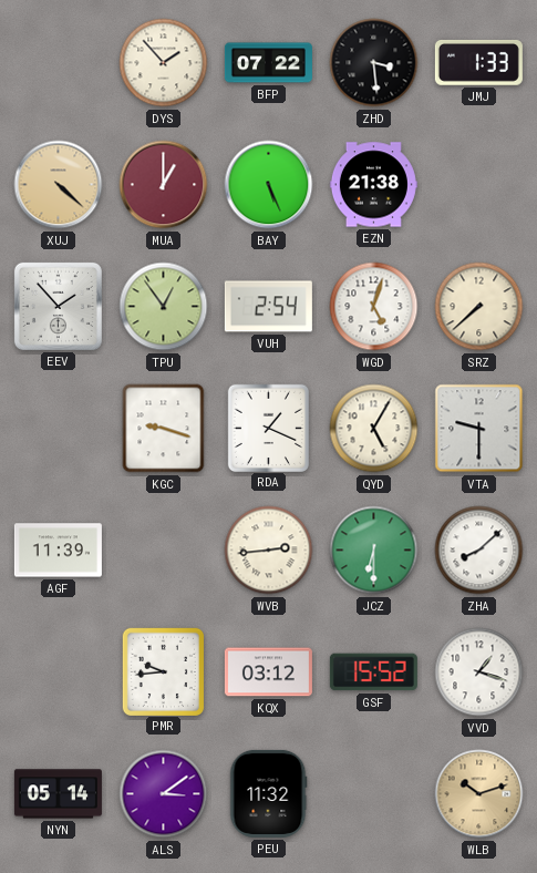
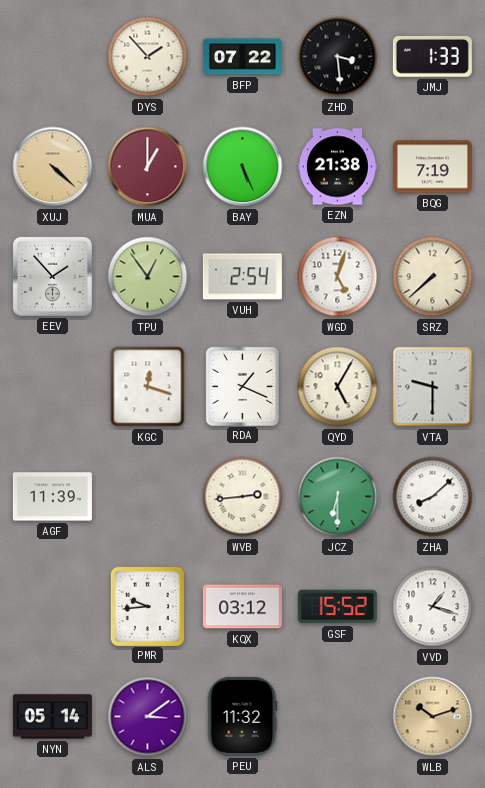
BQG: none -> 7:19
KGC: 9:18 -> 12:18
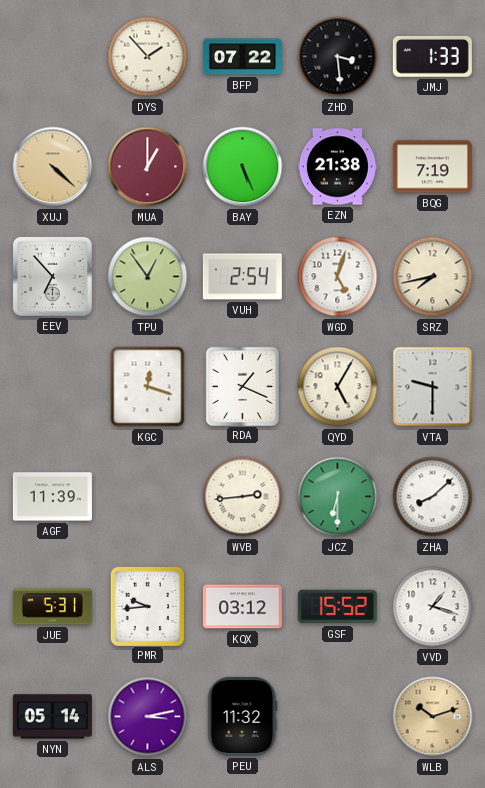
EEV: 1:53 -> 6:53
SRZ: 7:38 -> 7:43
JUE: none -> 5:31
ALS: 3:09 -> 3:13
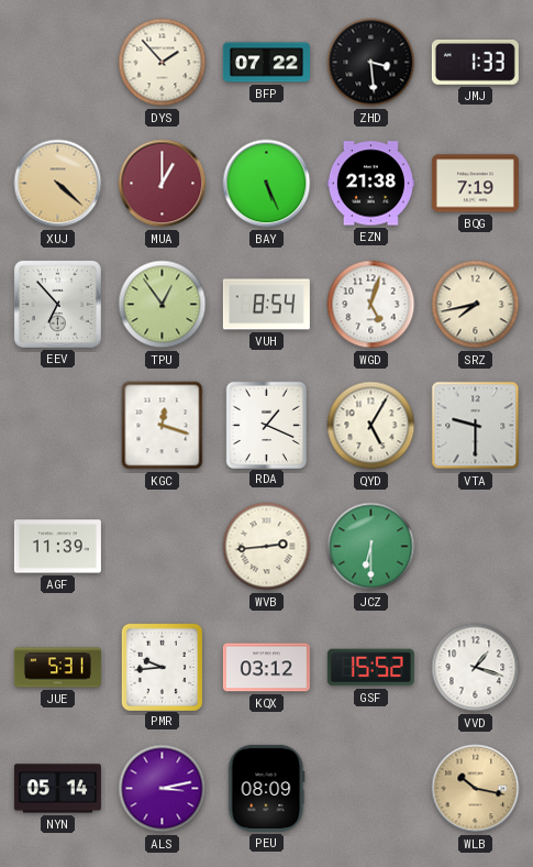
VUH: 2:54 -> 8:54
ZHA: 8:08 -> none
PEU: 11:32 -> 08:09
WLB: 10:12 -> 10:17
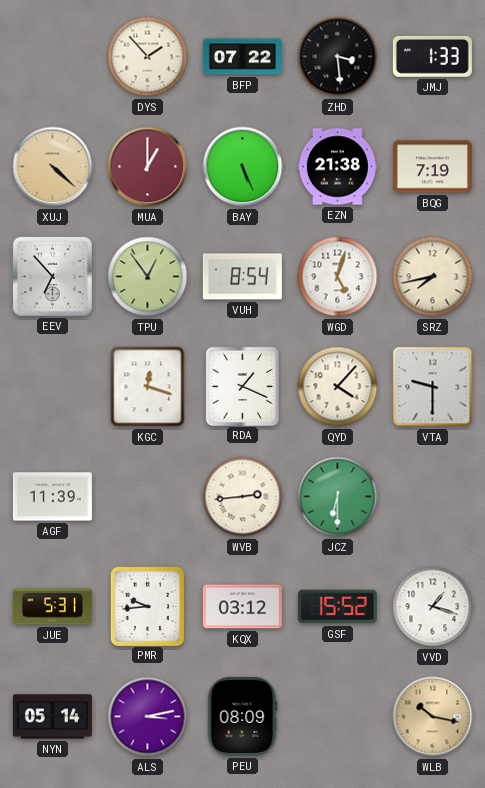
QYD: 5:05 -> 4:07
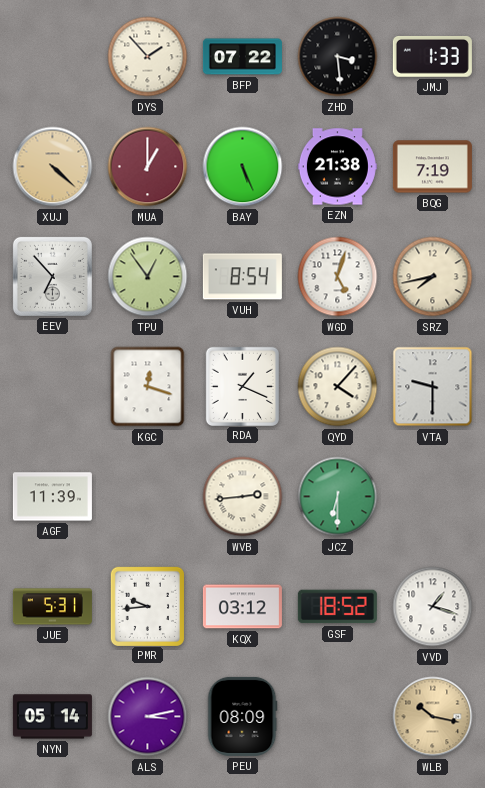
GSF: 15:52 -> 18:52
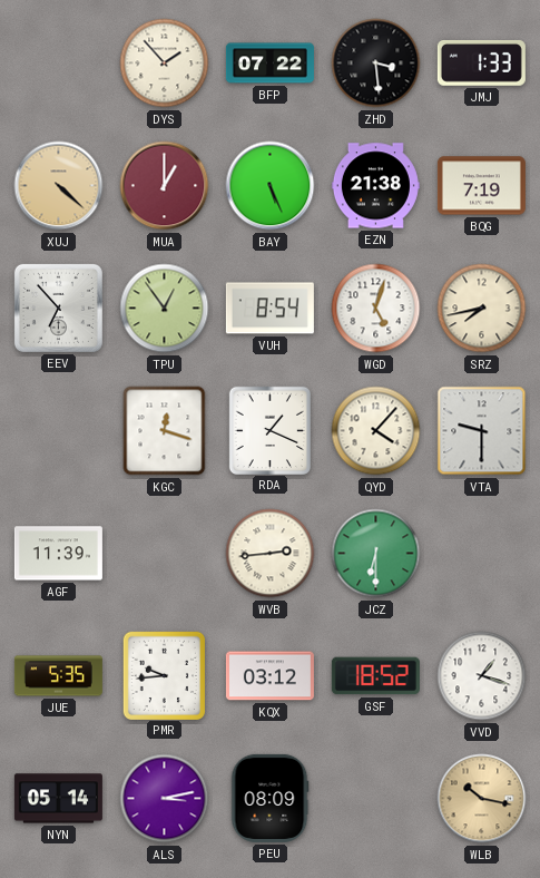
JUE: 5:31 -> 5:35
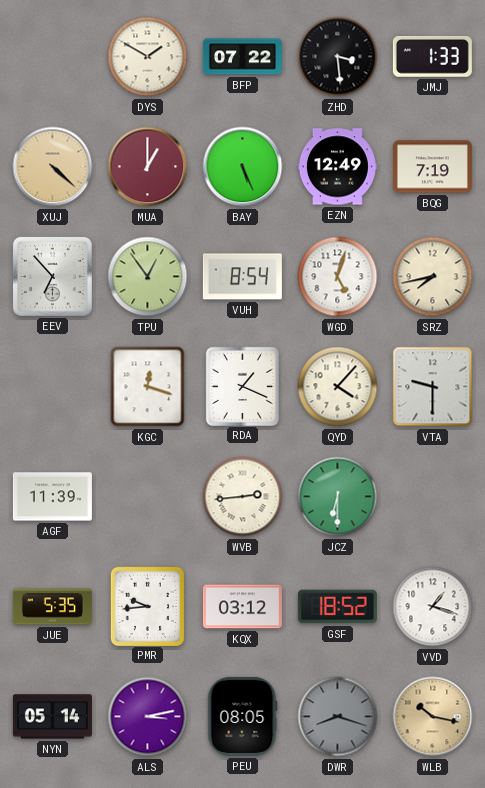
DYS: 1:53 -> 1:50
EZN: 21:38 -> 12:49
PEU: 08:09 -> 08:05
DWR: none -> 8:18
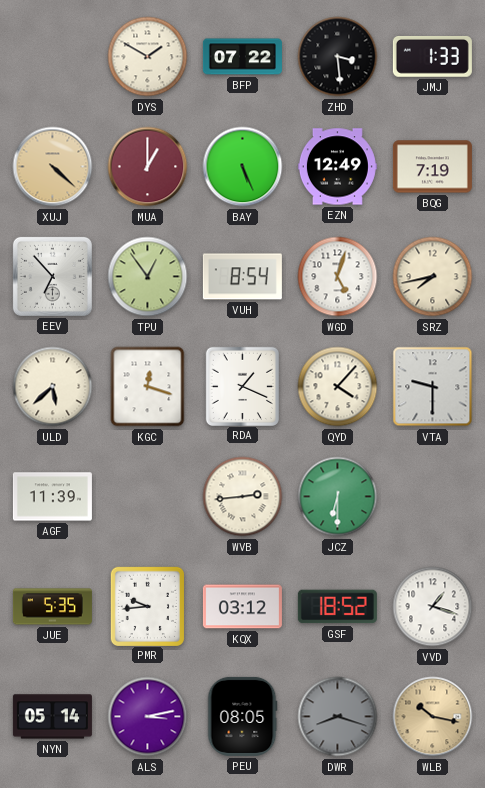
ULD: none -> 5:38
